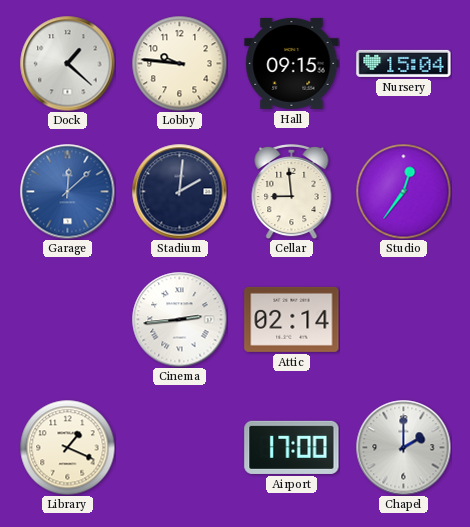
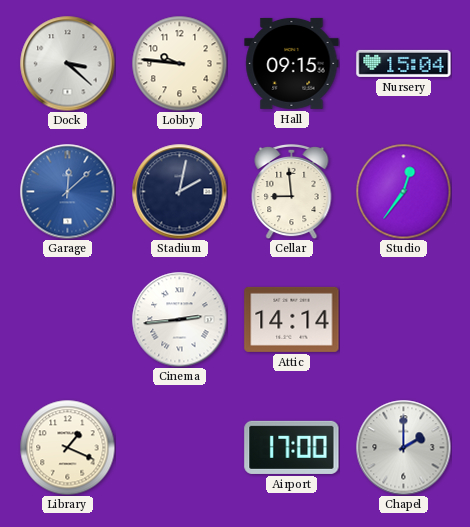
Dock: 1:22 -> 3:22
Stadium: 2:01 -> 2:02
Attic: 02:14 -> 14:14
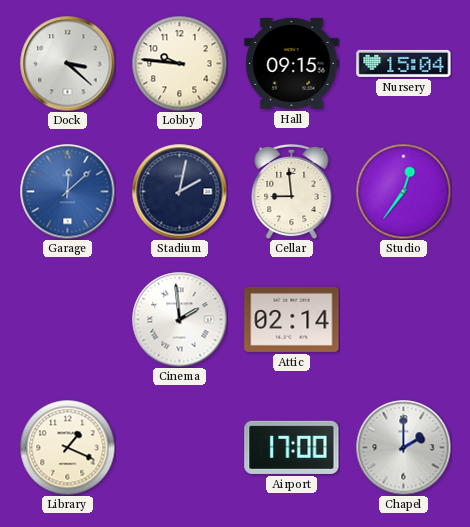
Cinema: 2:44 -> 1:59
Attic: 14:14 -> 02:14
